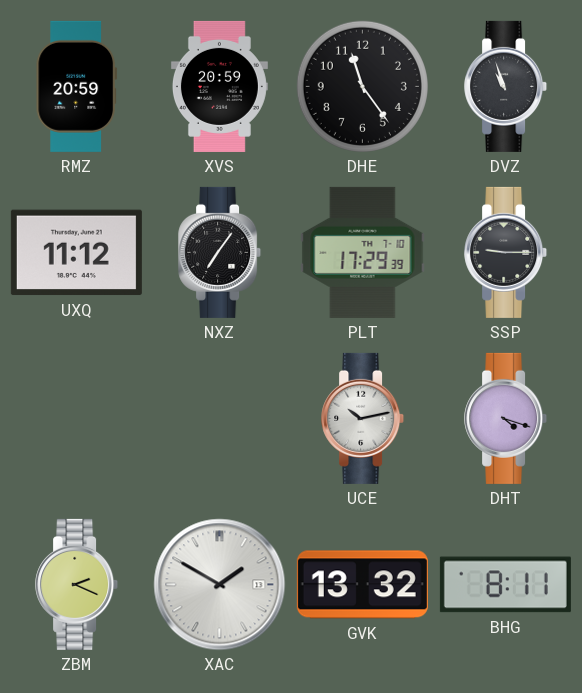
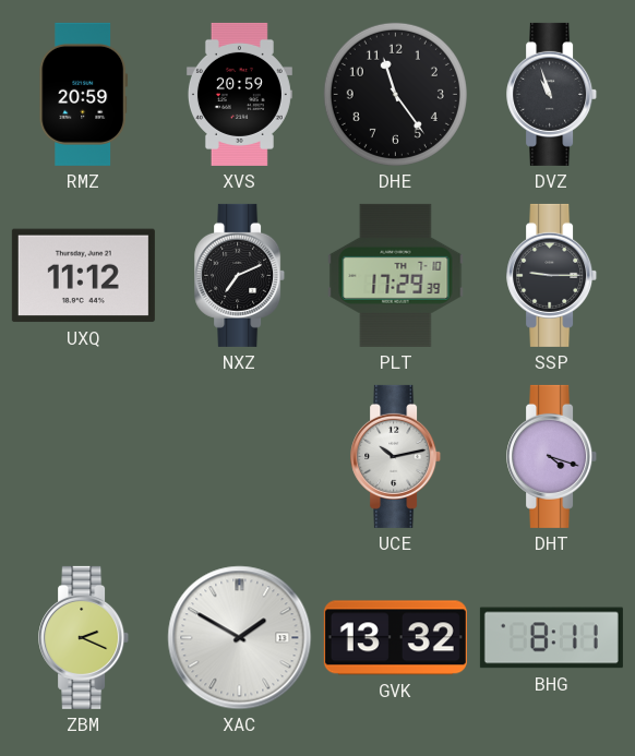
NXZ: 7:06 -> 7:11
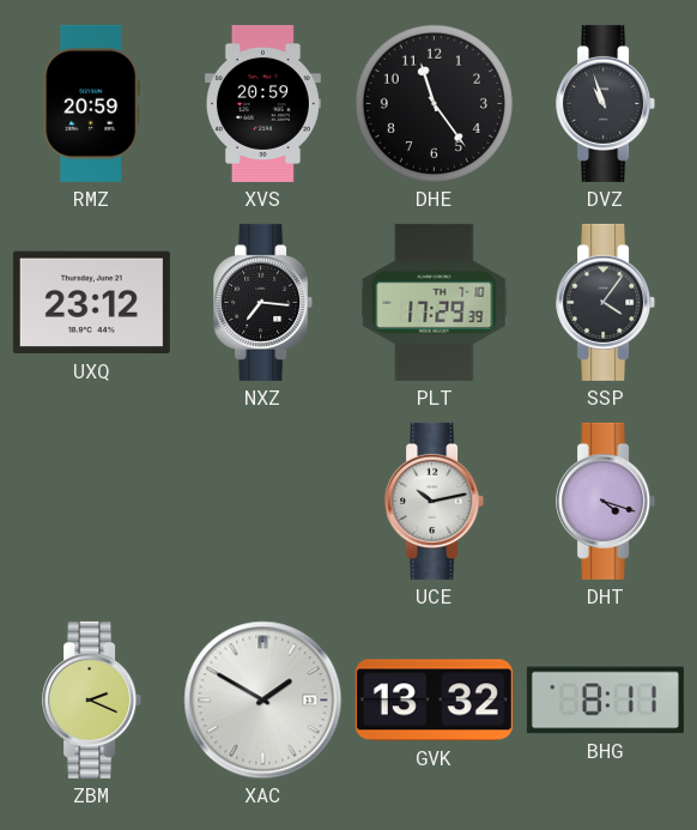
UXQ: 11:12 -> 23:12
NXZ: 7:11 -> 7:16
SSP: 9:15 -> 4:06
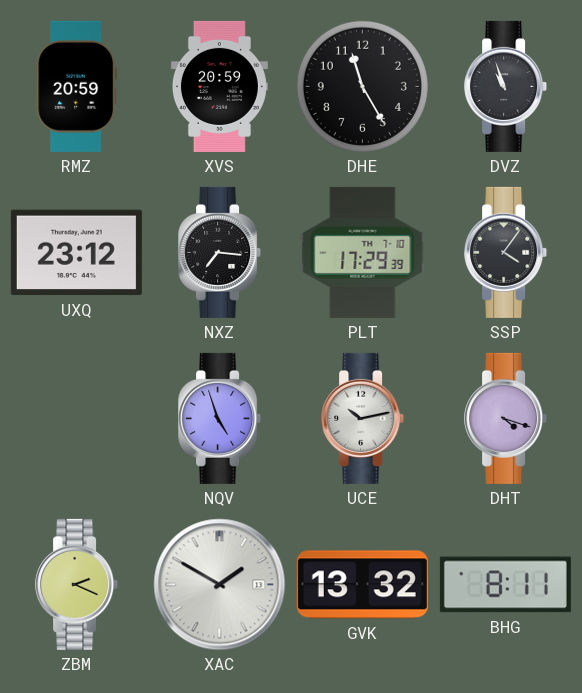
DHE: 11:24 -> 11:25
NQV: none -> 4:57
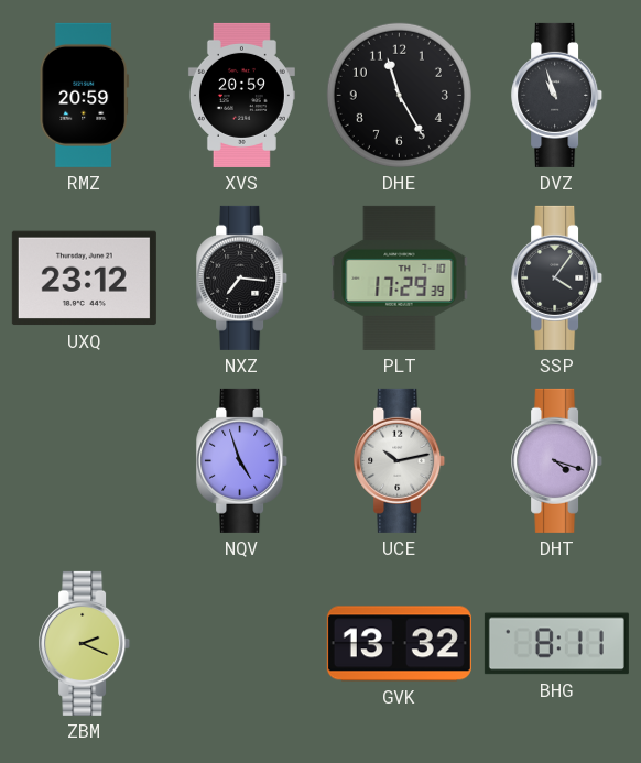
XAC: 1:50 -> none
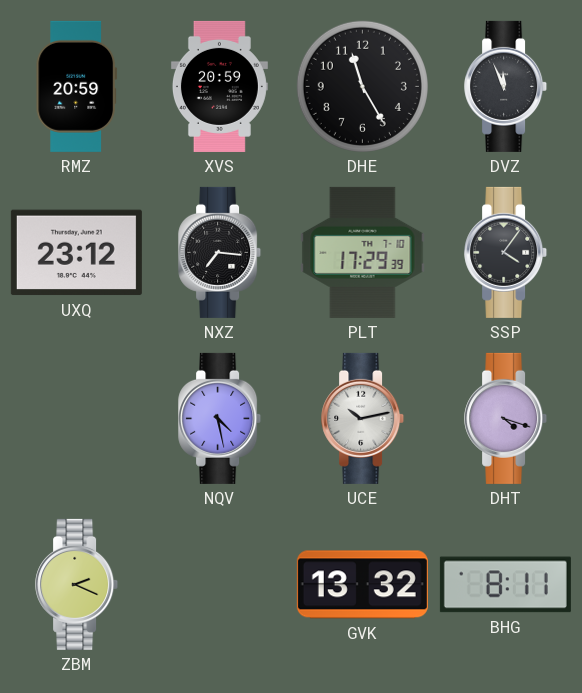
DVZ: 10:57 -> 11:56
NQV: 4:57 -> 4:28
